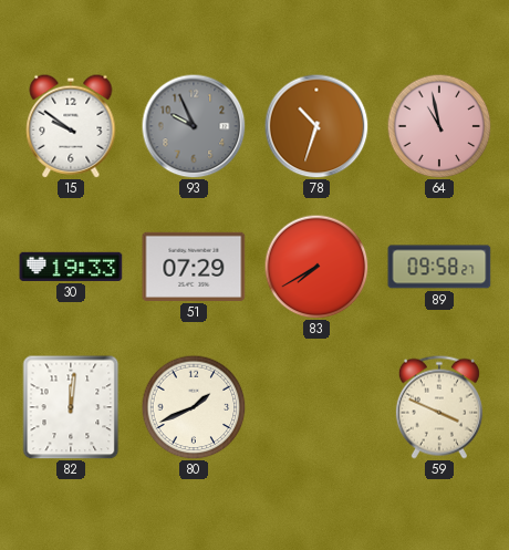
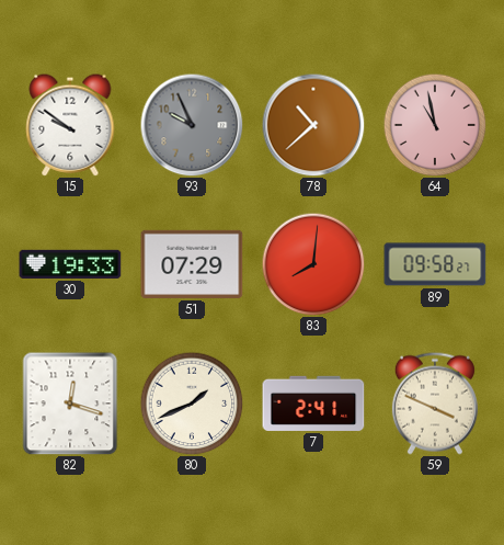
78: 10:33 -> 10:38
83: 7:40 -> 8:01
82: 12:01 -> 12:18
7: none -> 2:41
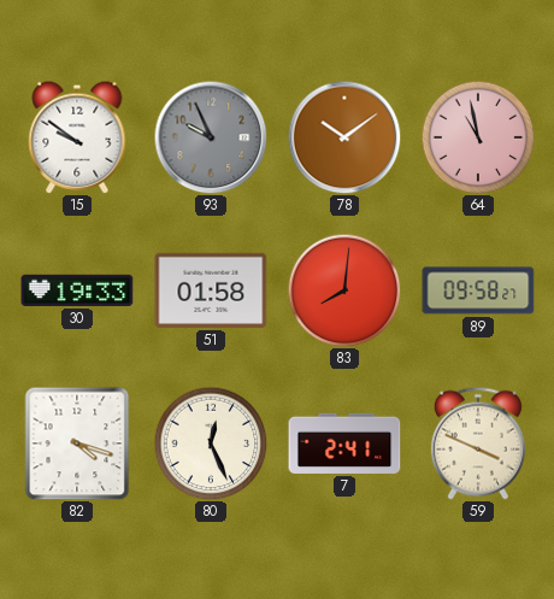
78: 10:38 -> 10:09
51: 07:29 -> 01:58
82: 12:18 -> 4:18
80: 1:41 -> 12:26
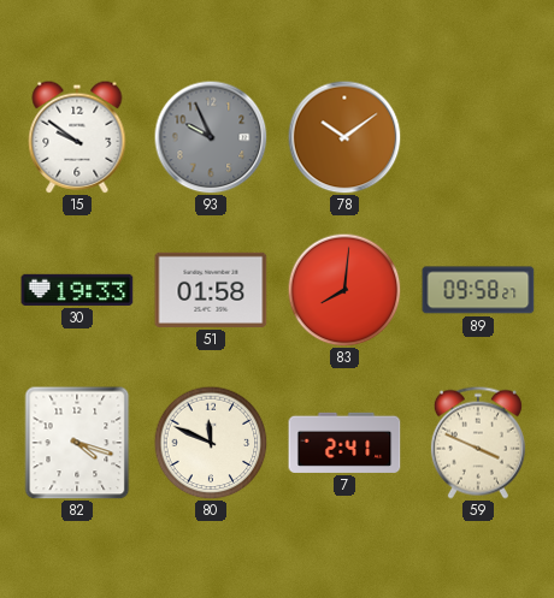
64: 10:58 -> none
80: 12:26 -> 11:49
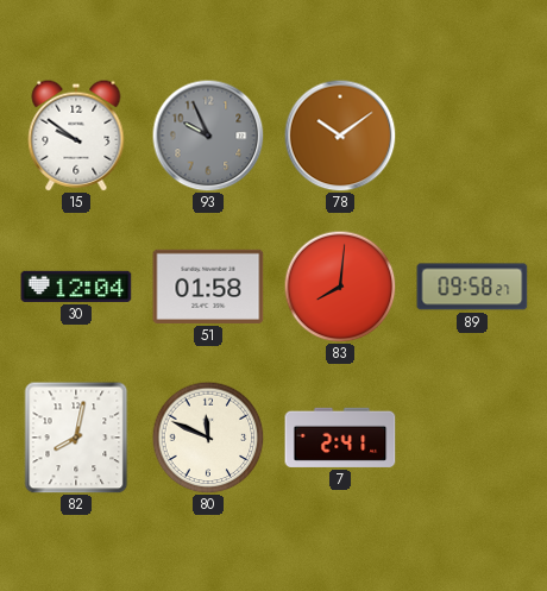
30: 19:33 -> 12:04
82: 4:18 -> 8:02
59: 3:49 -> none
